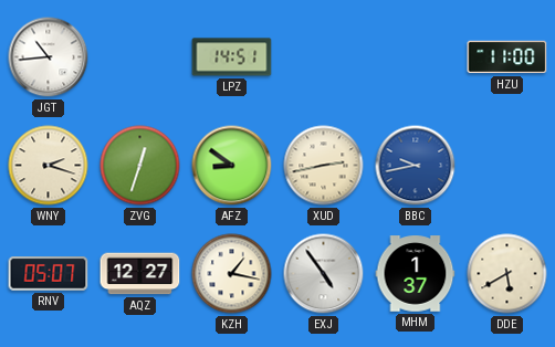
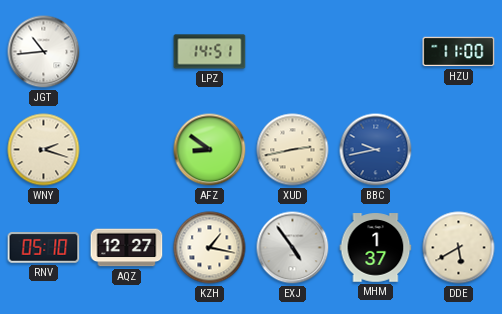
ZVG: 12:33 -> none
RNV: 05:07 -> 05:10
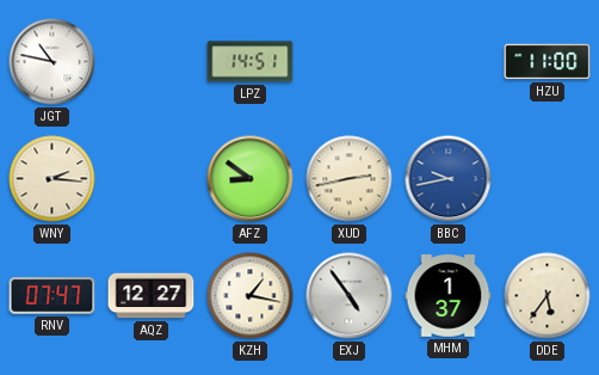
JGT: 10:44 -> 10:47
WNY: 2:18 -> 2:16
RNV: 05:10 -> 07:47
DDE: 5:40 -> 5:36
